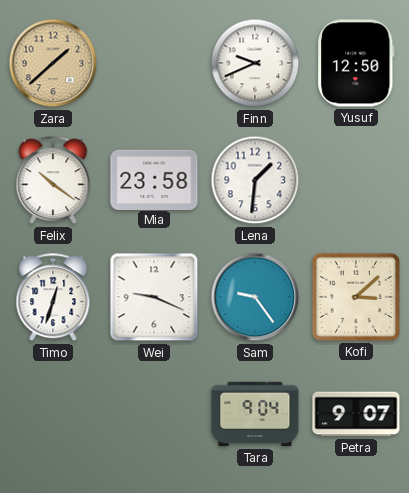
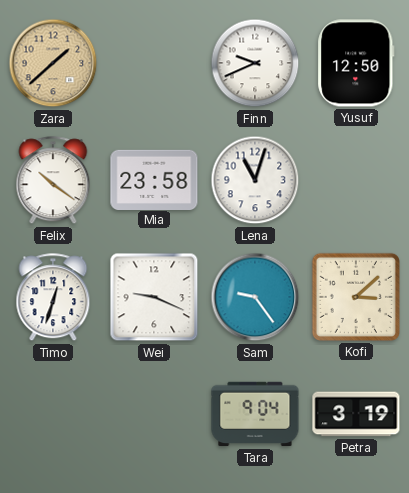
Lena: 1:31 -> 11:03
Petra: 9:07 -> 3:19
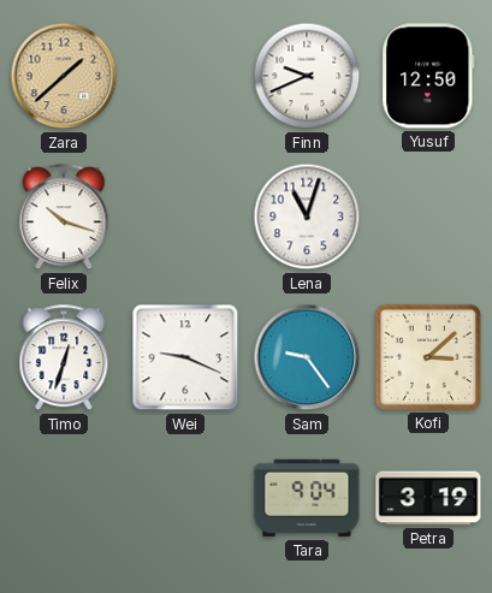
Felix: 10:21 -> 10:18
Mia: 23:58 -> none
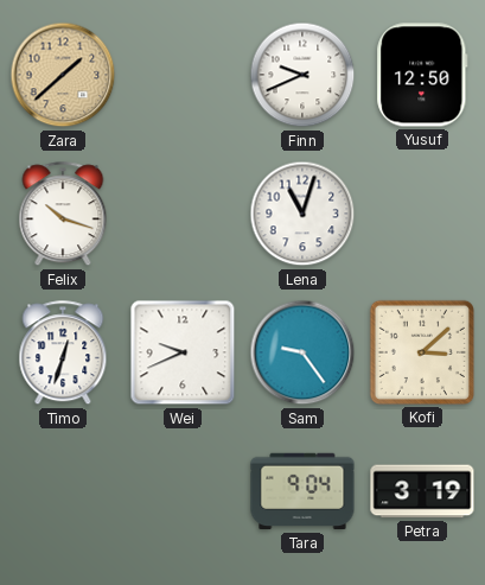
Wei: 9:19 -> 9:41
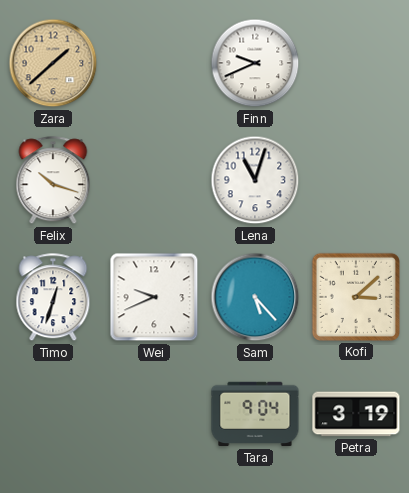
Yusuf: 12:50 -> none
Sam: 9:24 -> 5:23
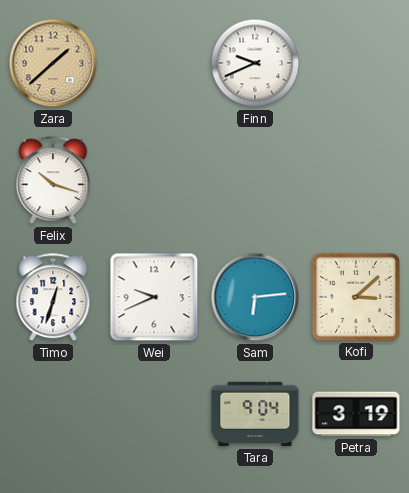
Lena: 11:03 -> none
Sam: 5:23 -> 6:14
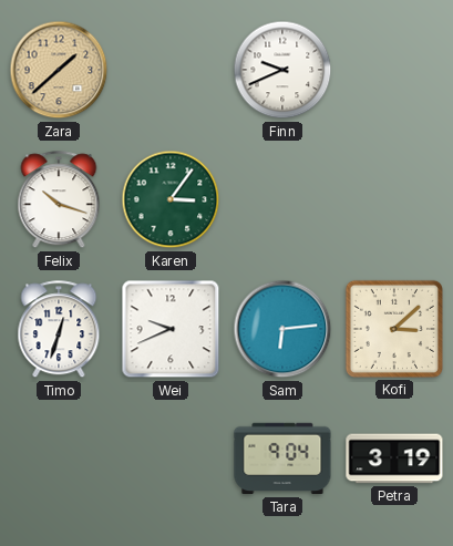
Karen: none -> 3:06
